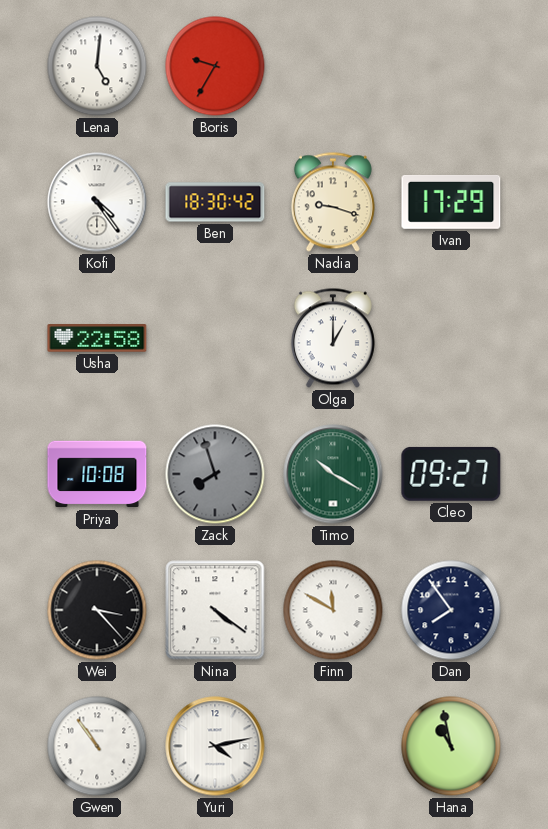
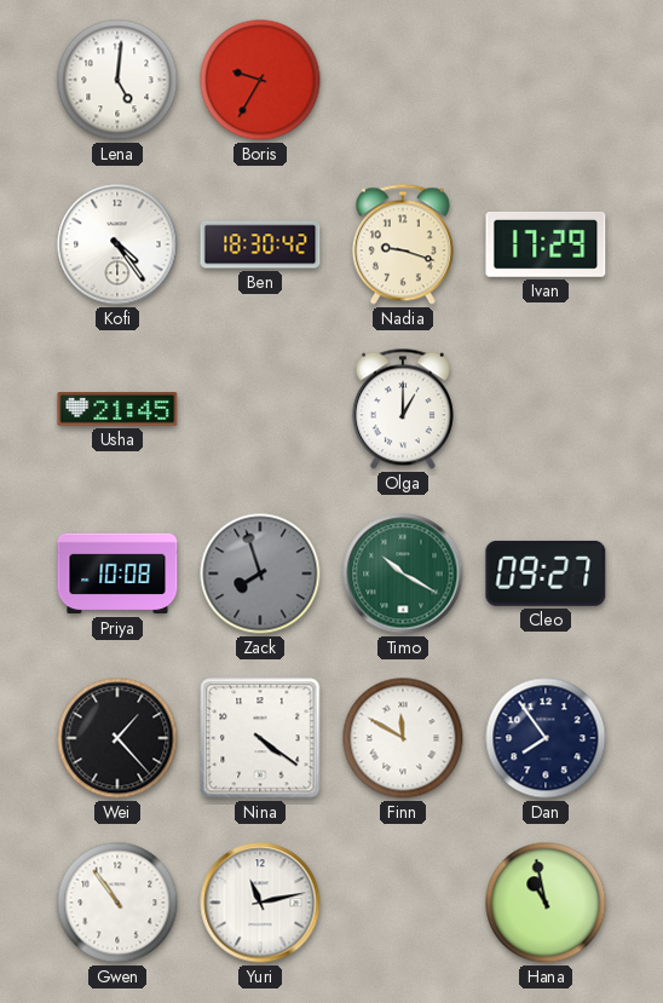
Usha: 22:58 -> 21:45
Wei: 3:23 -> 1:23
Yuri: 4:13 -> 11:13
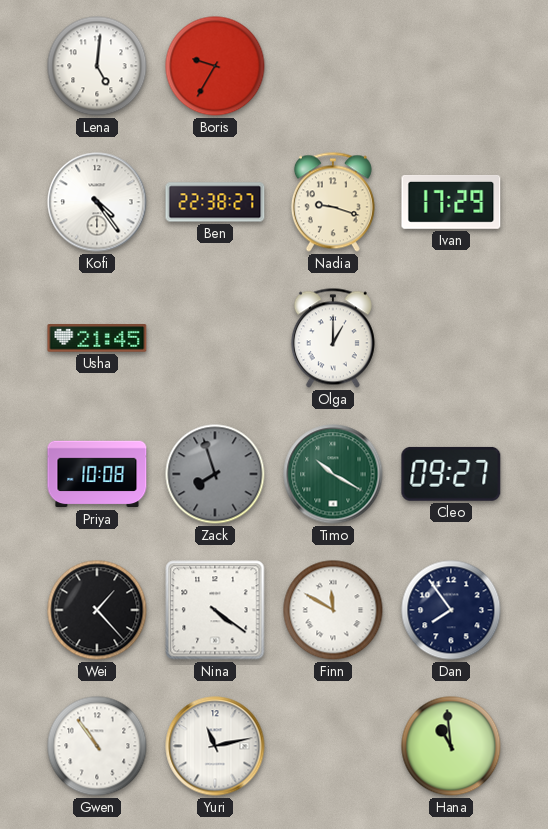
Ben: 18:30 -> 22:38
Hana: 10:58 -> 10:59
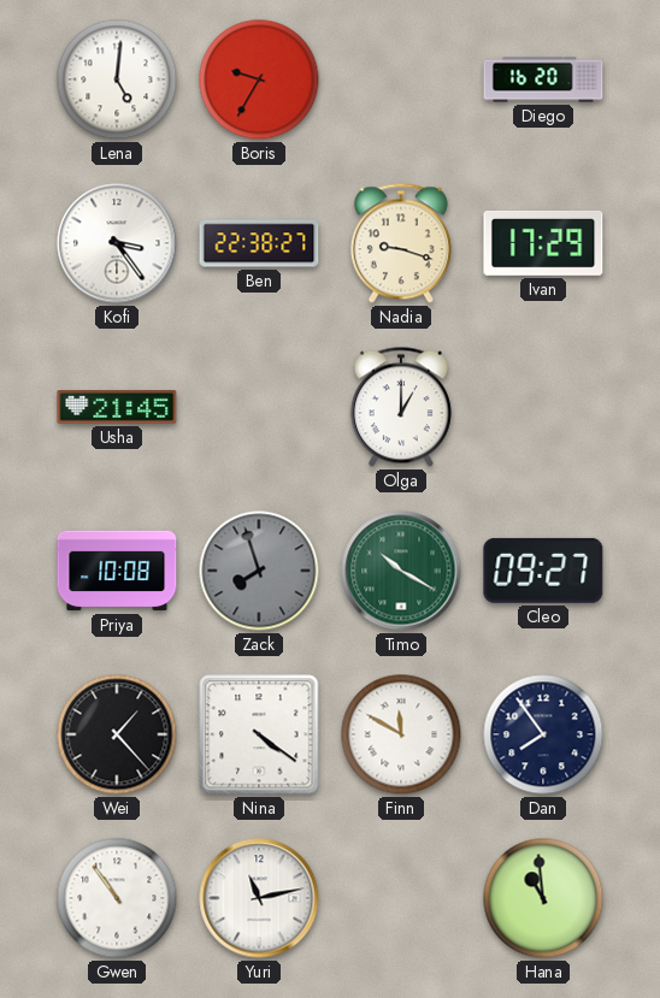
Diego: none -> 16:20
Kofi: 4:24 -> 3:24
